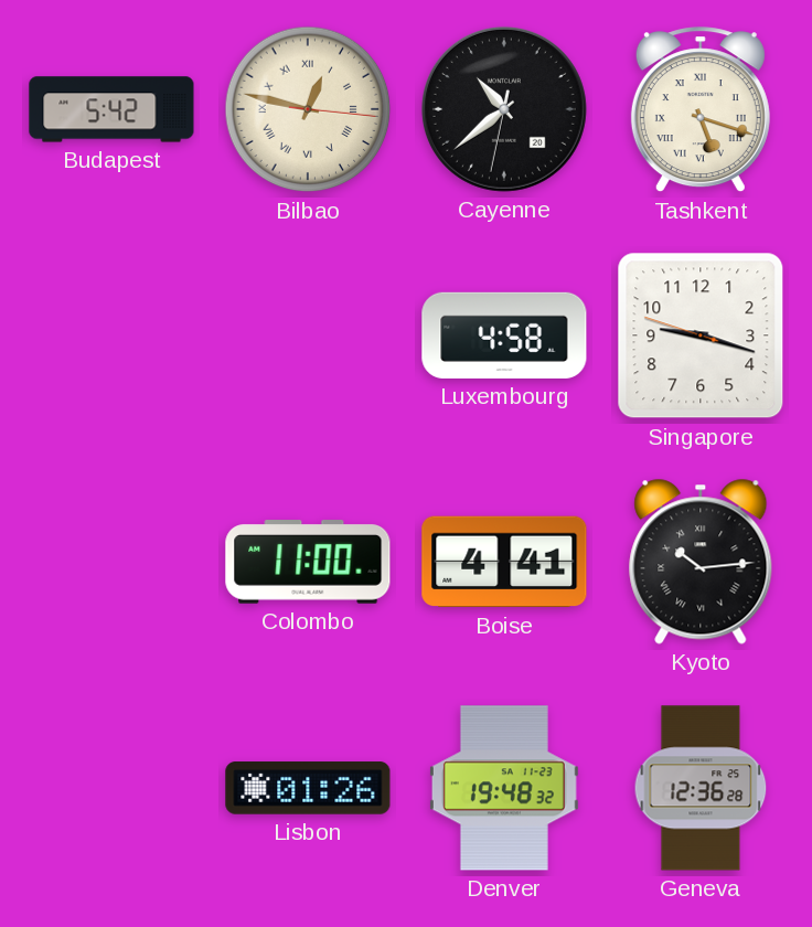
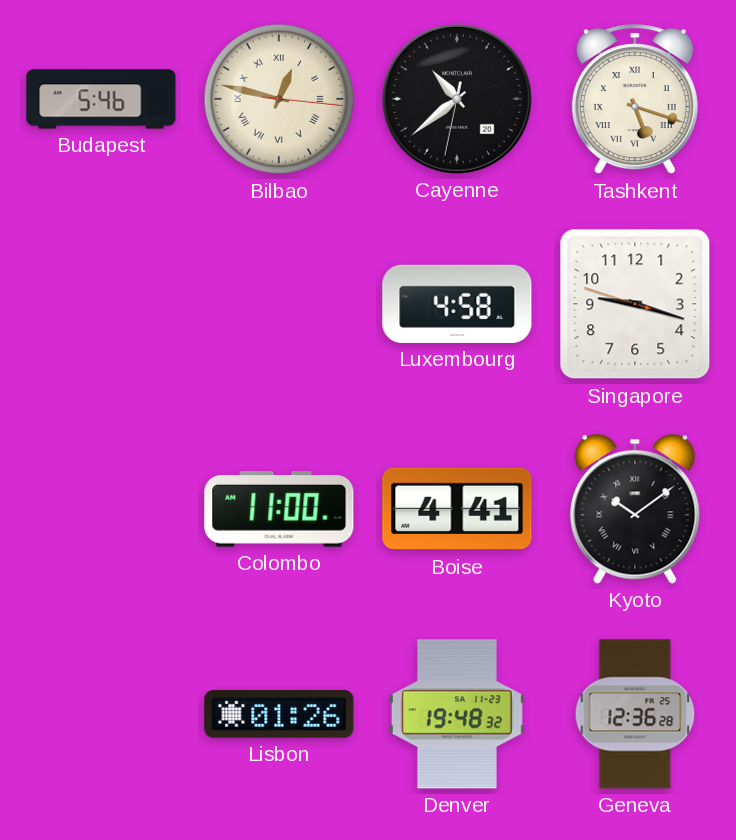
Budapest: 5:42 -> 5:46
Kyoto: 10:14 -> 10:09
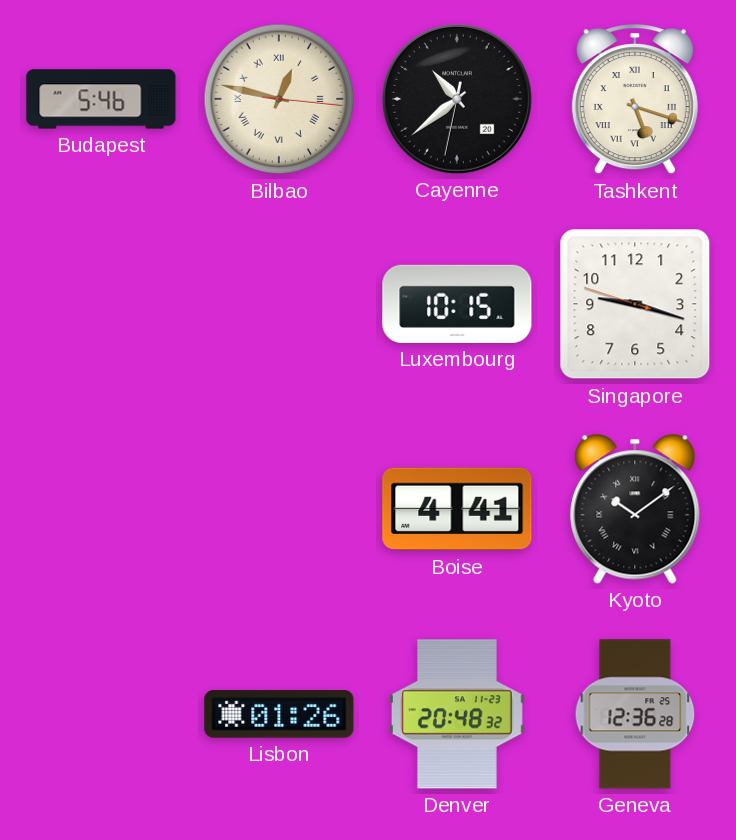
Luxembourg: 4:58 -> 10:15
Colombo: 11:00 -> none
Denver: 19:48 -> 20:48
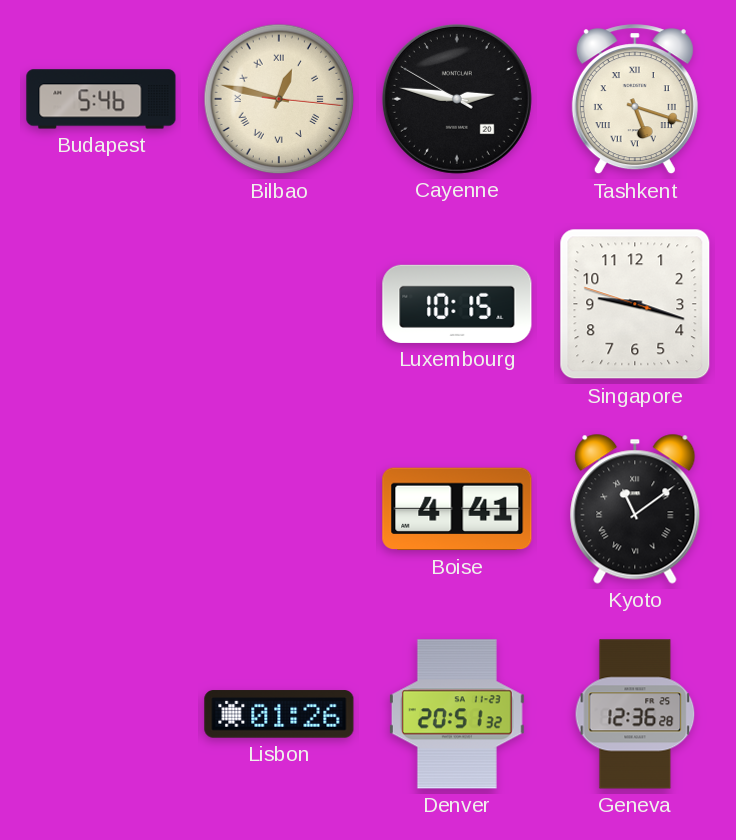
Cayenne: 10:38 -> 2:46
Kyoto: 10:09 -> 11:09
Denver: 20:48 -> 20:51
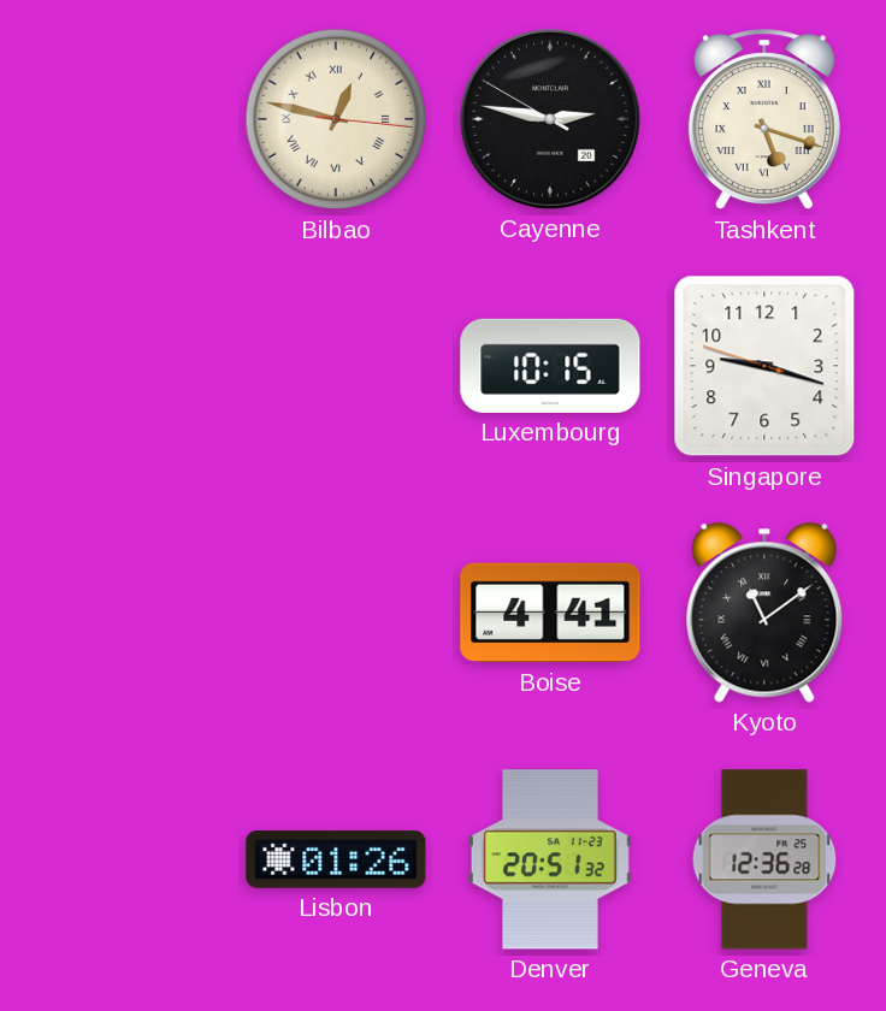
Budapest: 5:46 -> none
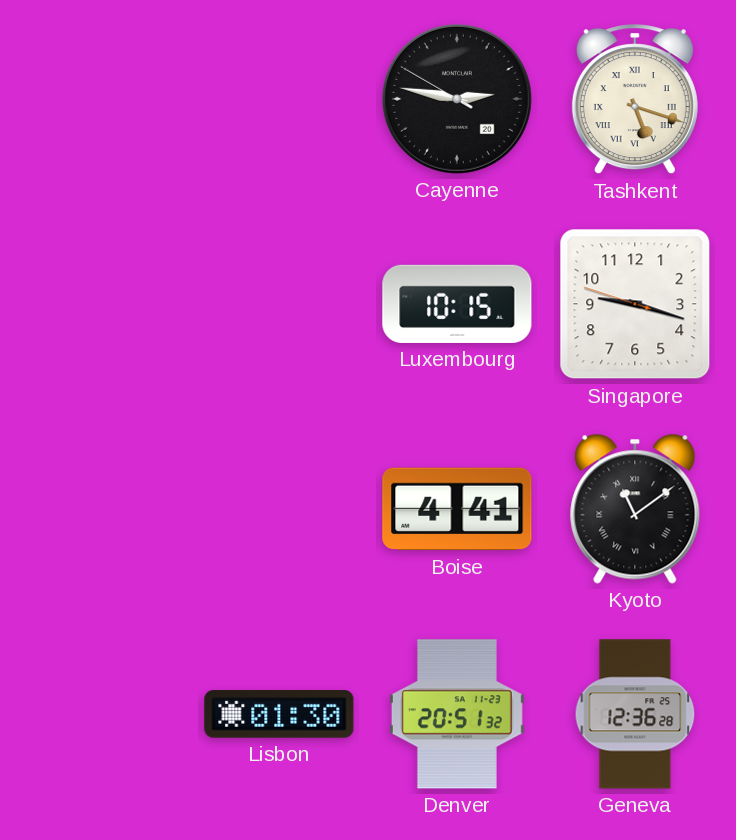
Bilbao: 12:47 -> none
Lisbon: 01:26 -> 01:30
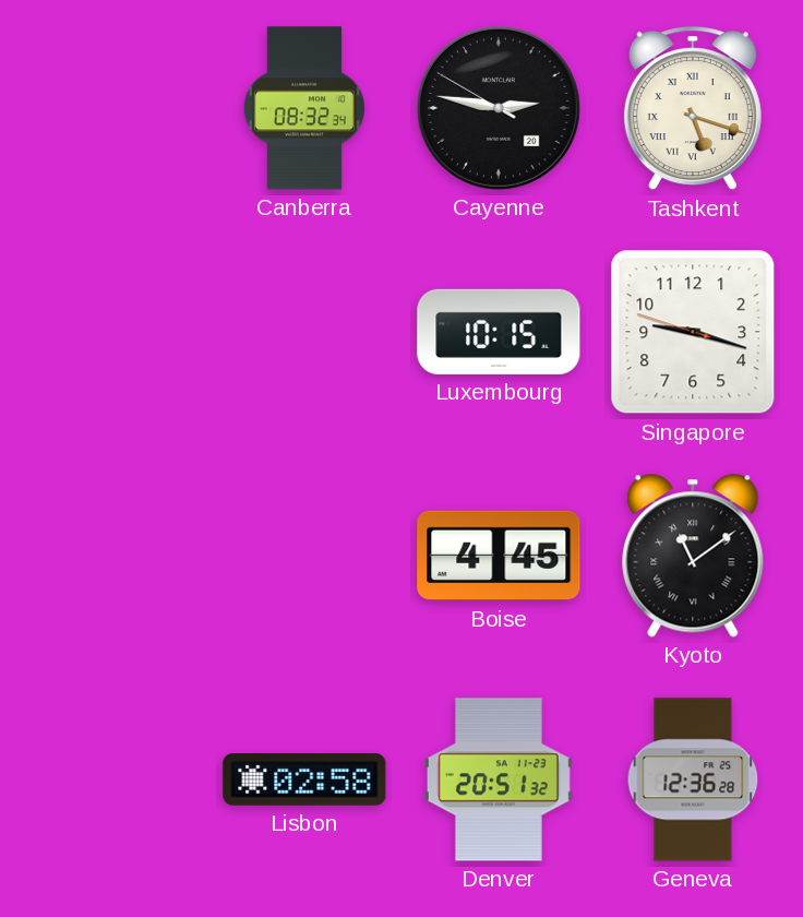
Canberra: none -> 08:32
Boise: 4:41 -> 4:45
Lisbon: 01:30 -> 02:58
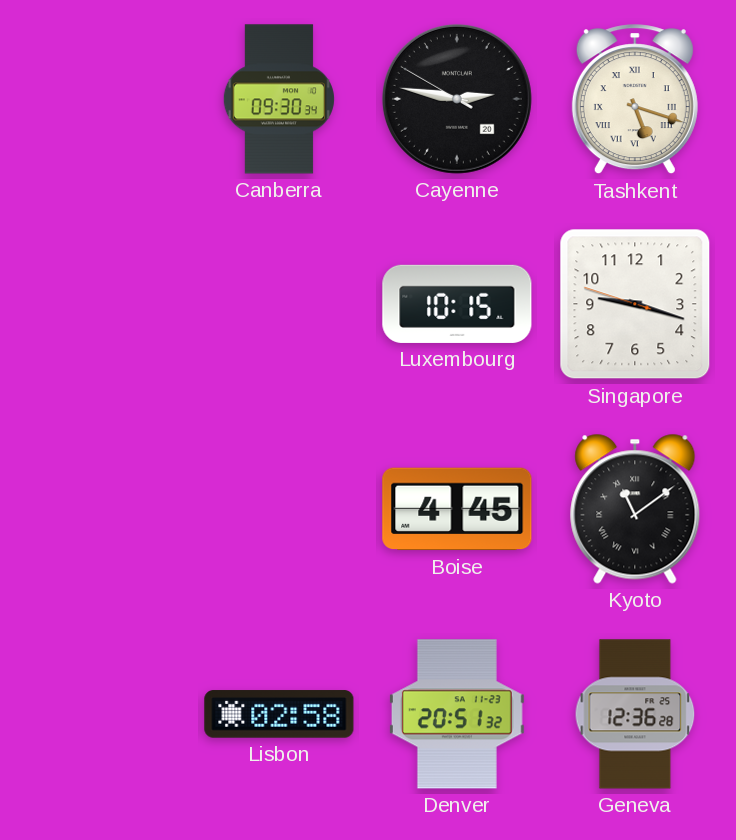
Canberra: 08:32 -> 09:30
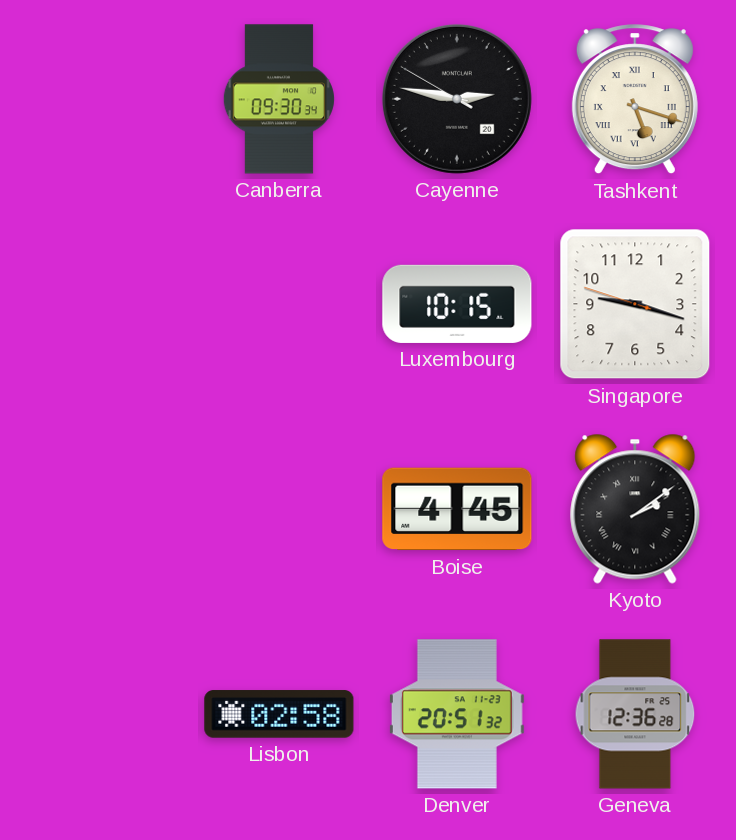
Kyoto: 11:09 -> 2:09
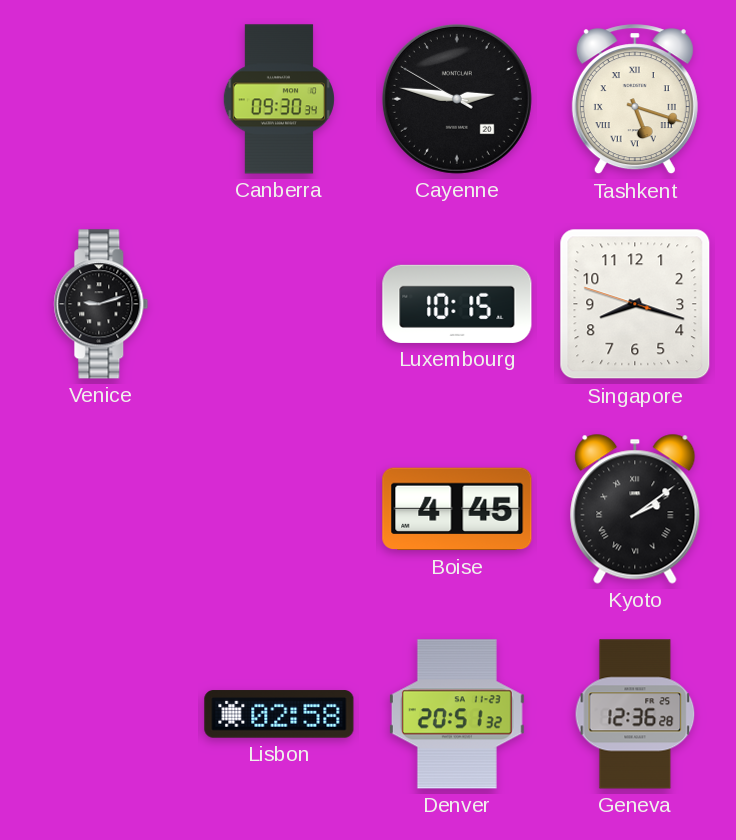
Venice: none -> 9:12
Singapore: 9:17 -> 8:17
